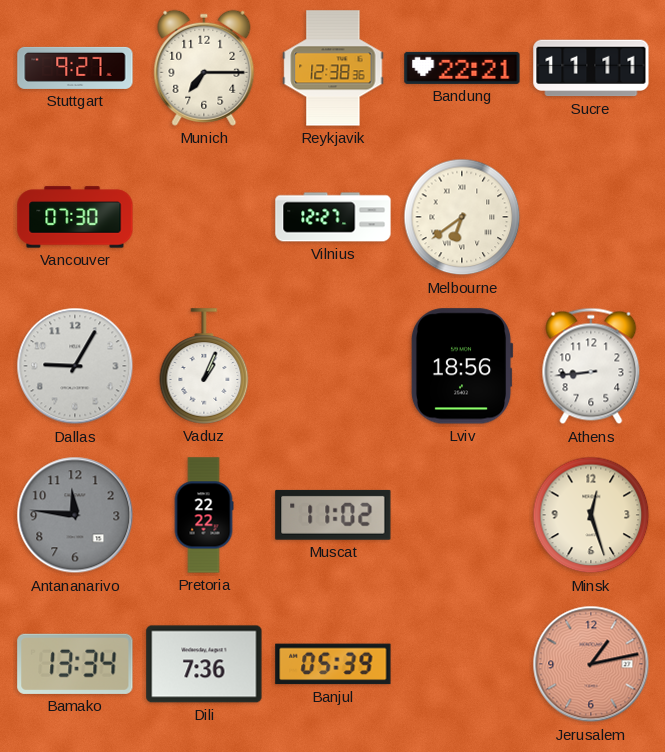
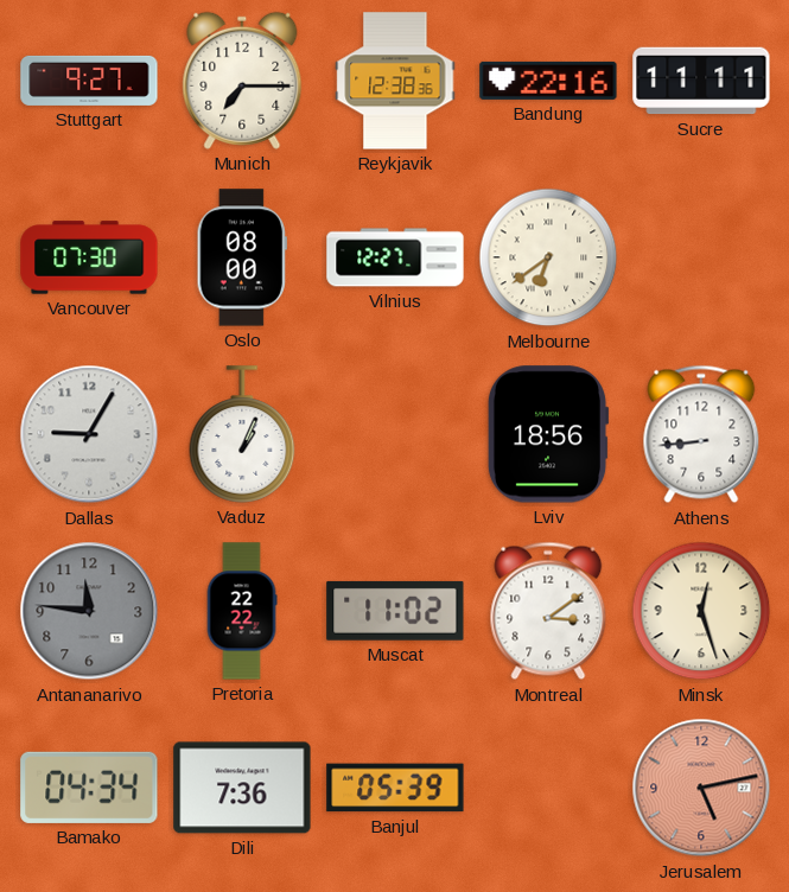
Bandung: 22:21 -> 22:16
Oslo: none -> 08:00
Montreal: none -> 3:09
Bamako: 13:34 -> 04:34
Jerusalem: 1:13 -> 5:13
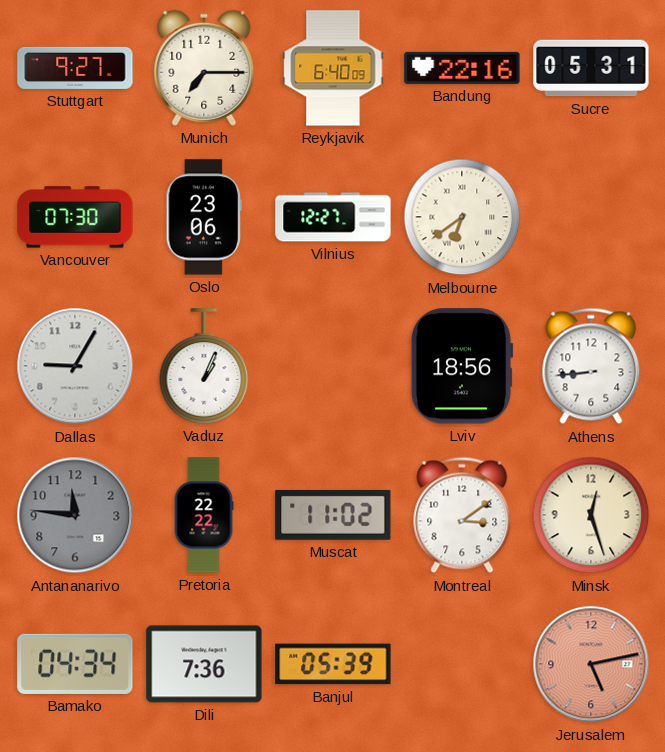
Reykjavik: 12:38 -> 6:40
Sucre: 11:11 -> 05:31
Oslo: 08:00 -> 23:06
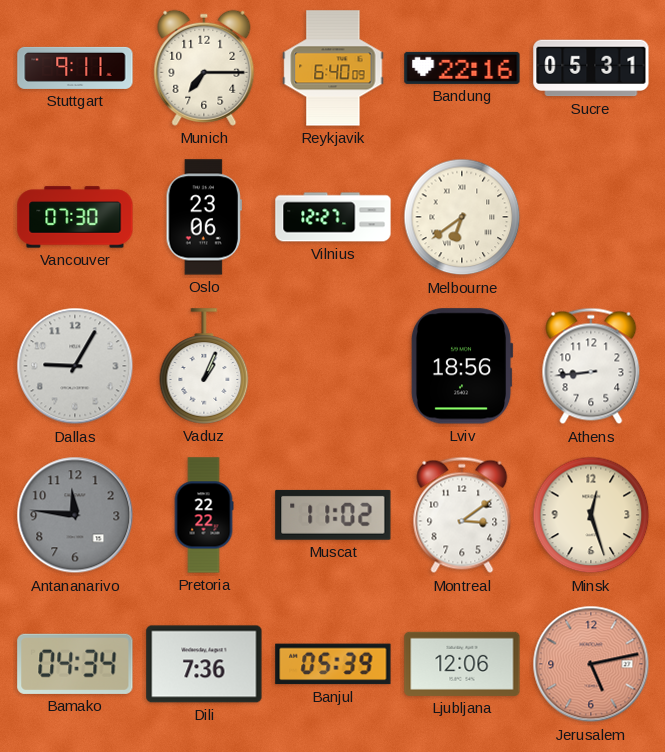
Stuttgart: 9:27 -> 9:11
Ljubljana: none -> 12:06
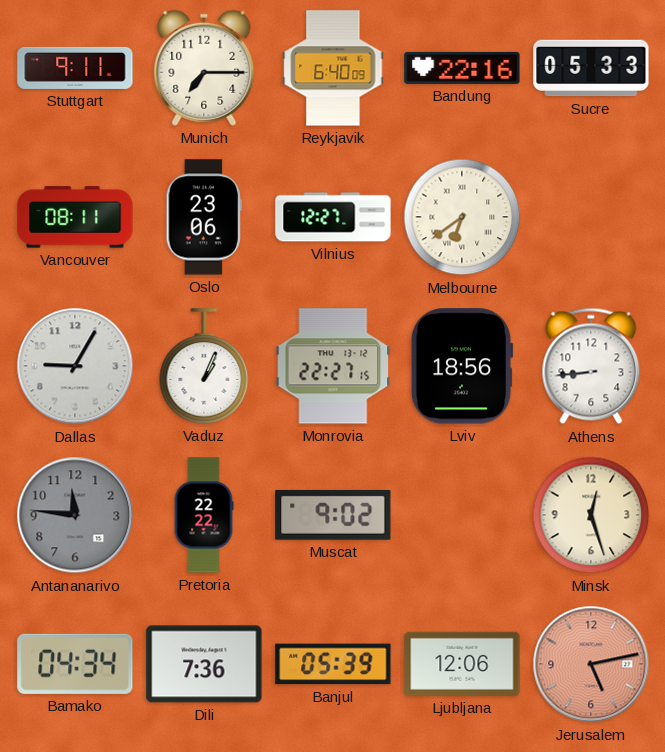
Sucre: 05:31 -> 05:33
Vancouver: 07:30 -> 08:11
Monrovia: none -> 22:27
Muscat: 11:02 -> 9:02
Montreal: 3:09 -> none
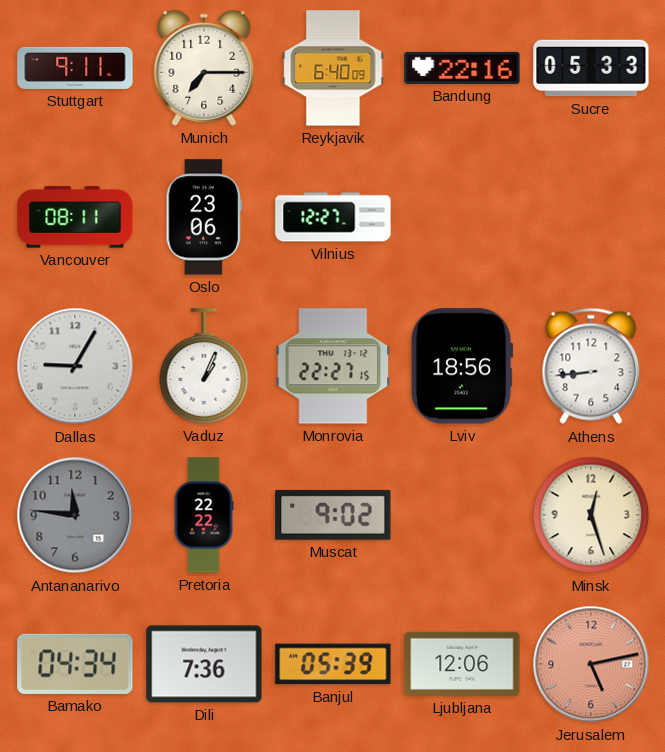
Melbourne: 6:39 -> none
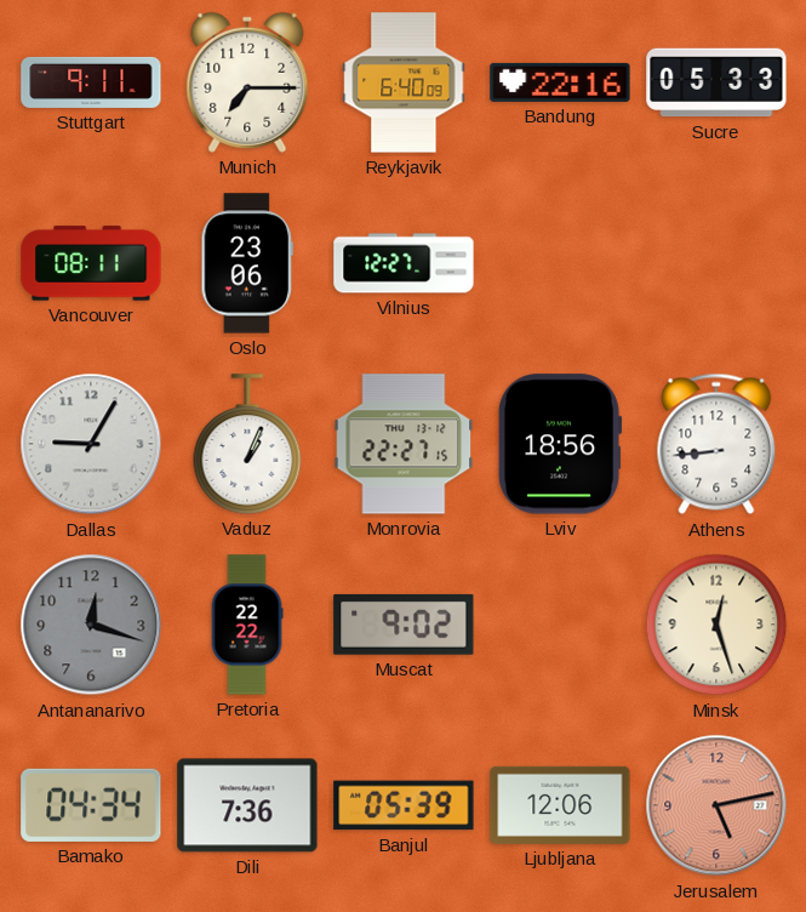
Antananarivo: 11:46 -> 12:18
